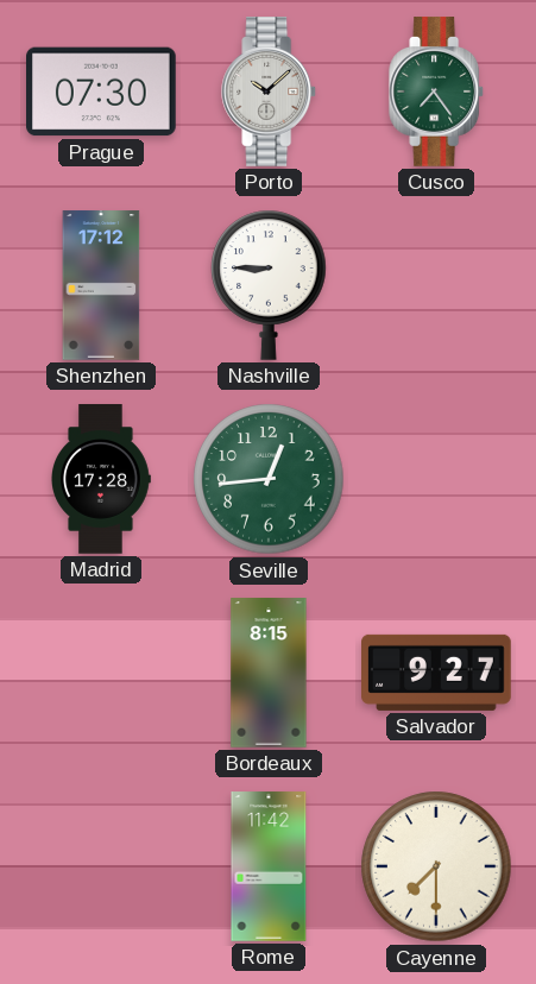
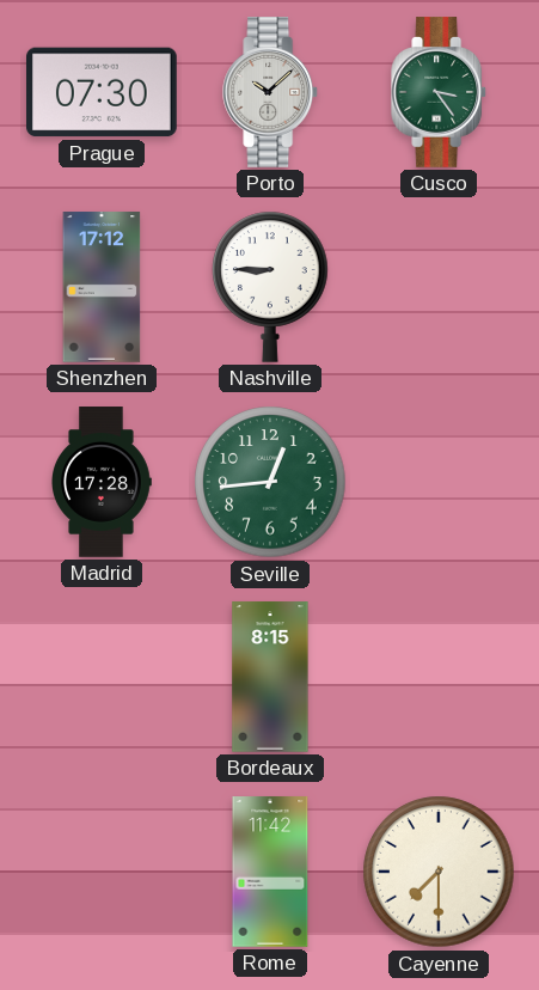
Cusco: 7:24 -> 3:24
Salvador: 9:27 -> none
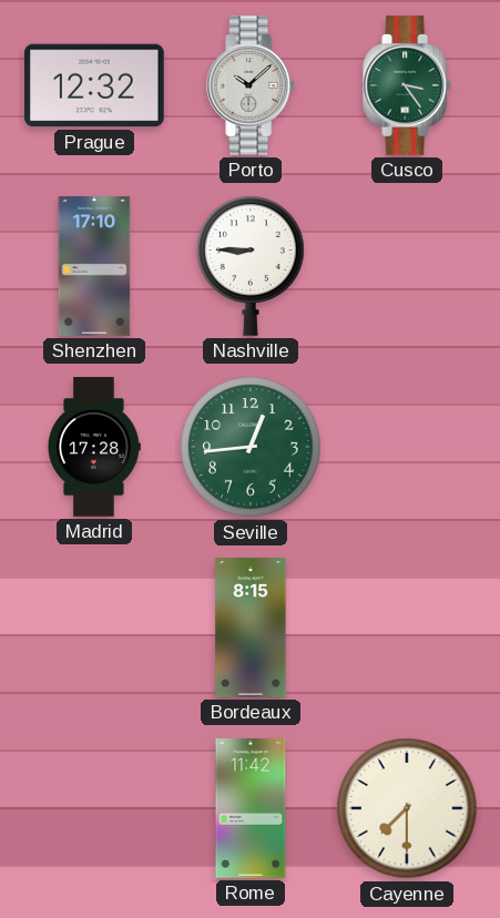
Prague: 07:30 -> 12:32
Shenzhen: 17:12 -> 17:10
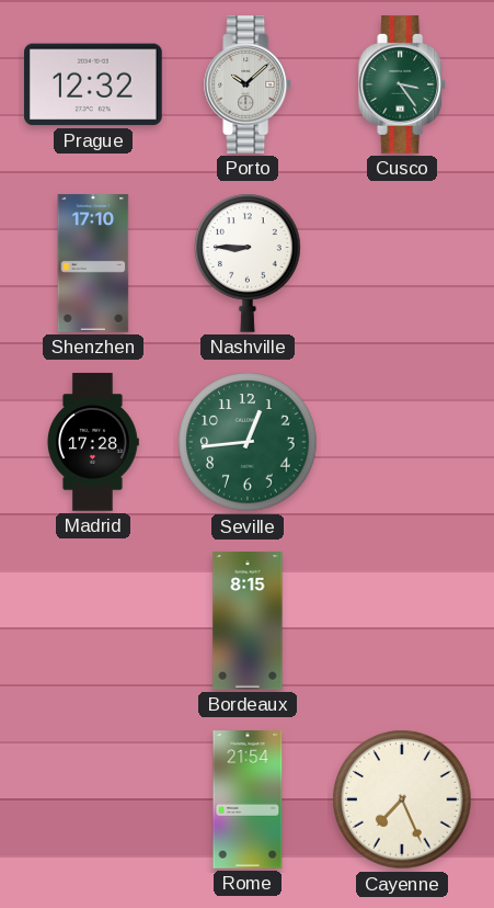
Rome: 11:42 -> 21:54
Cayenne: 7:30 -> 7:26
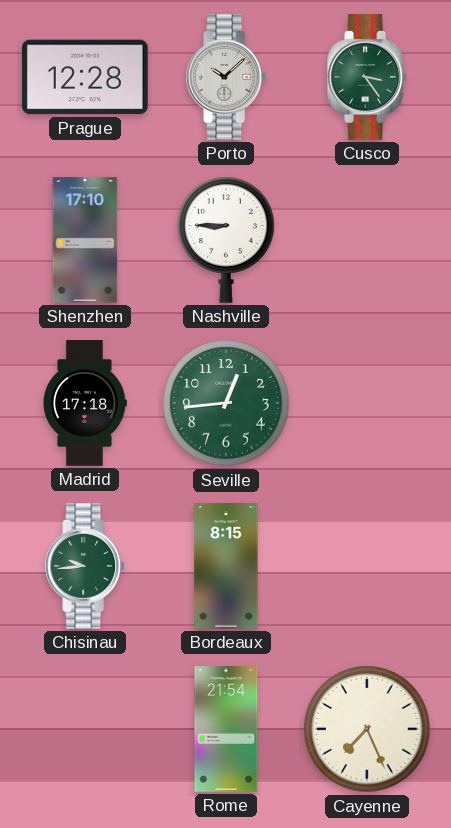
Prague: 12:32 -> 12:28
Madrid: 17:28 -> 17:18
Chisinau: none -> 9:44
